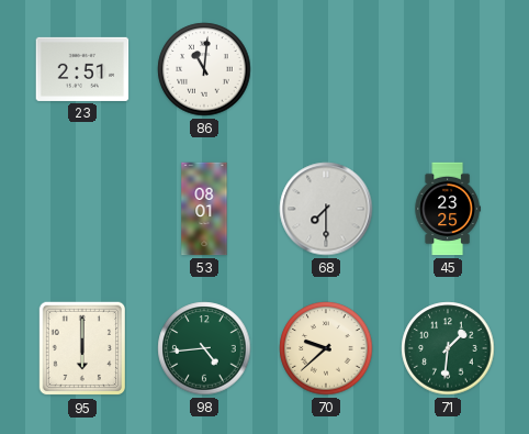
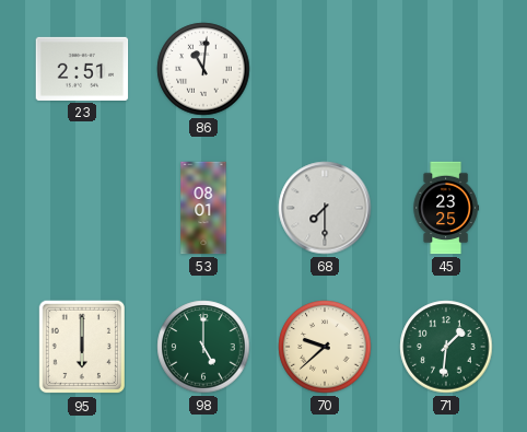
98: 4:44 -> 5:00
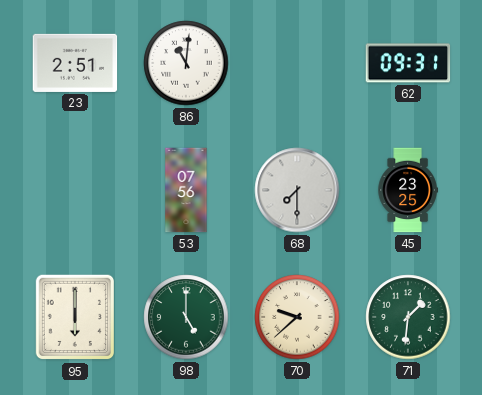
62: none -> 09:31
53: 08:01 -> 07:56
